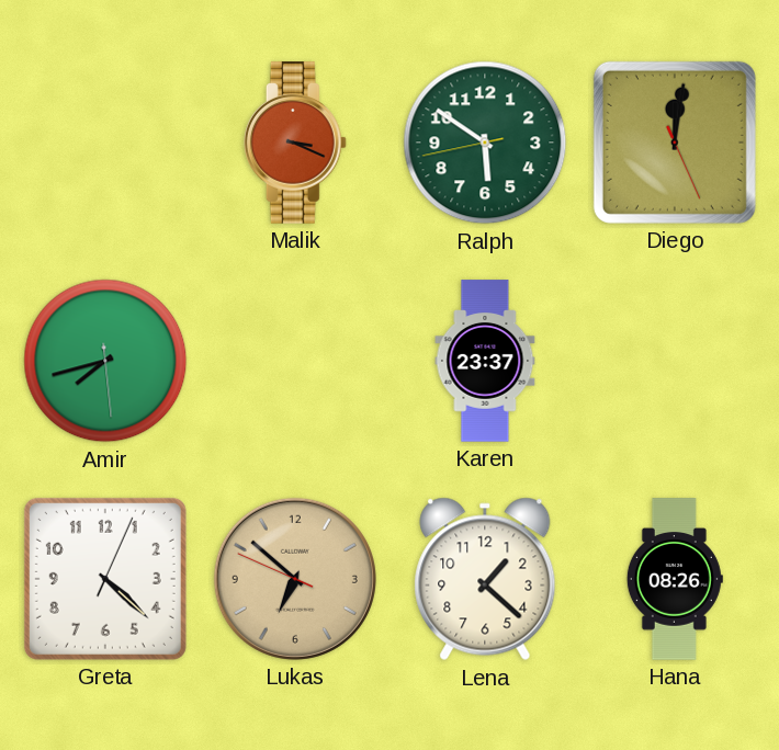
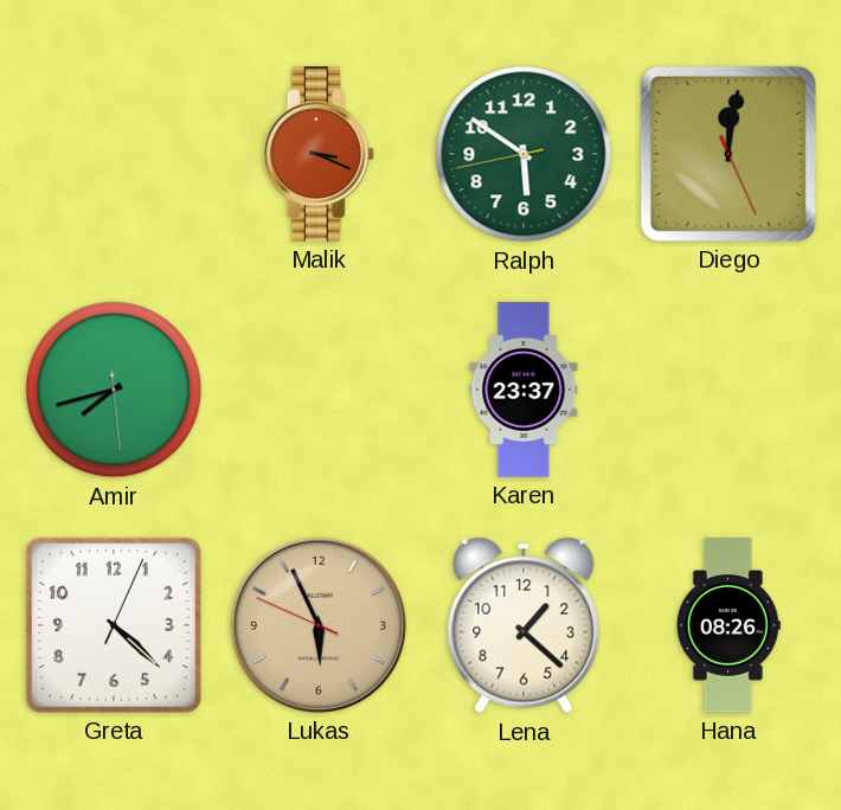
Lukas: 6:51 -> 5:55
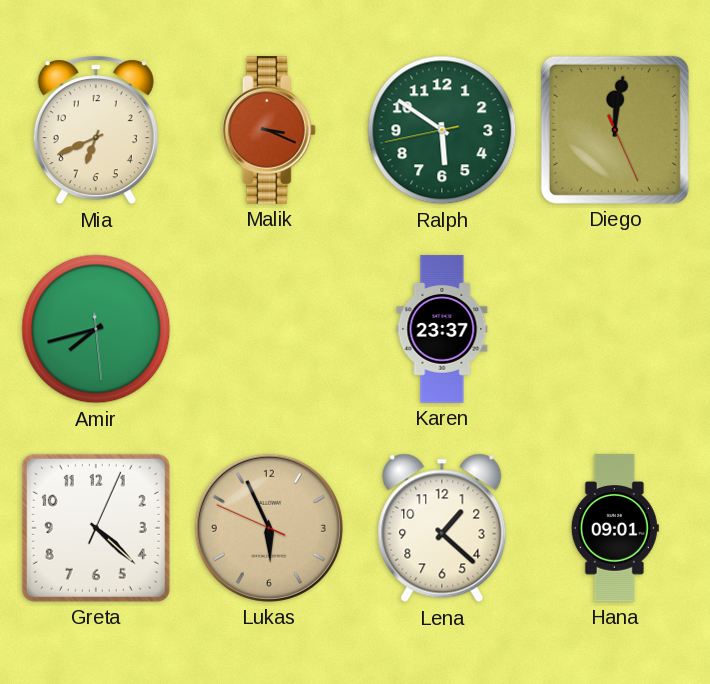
Mia: none -> 6:41
Hana: 08:26 -> 09:01
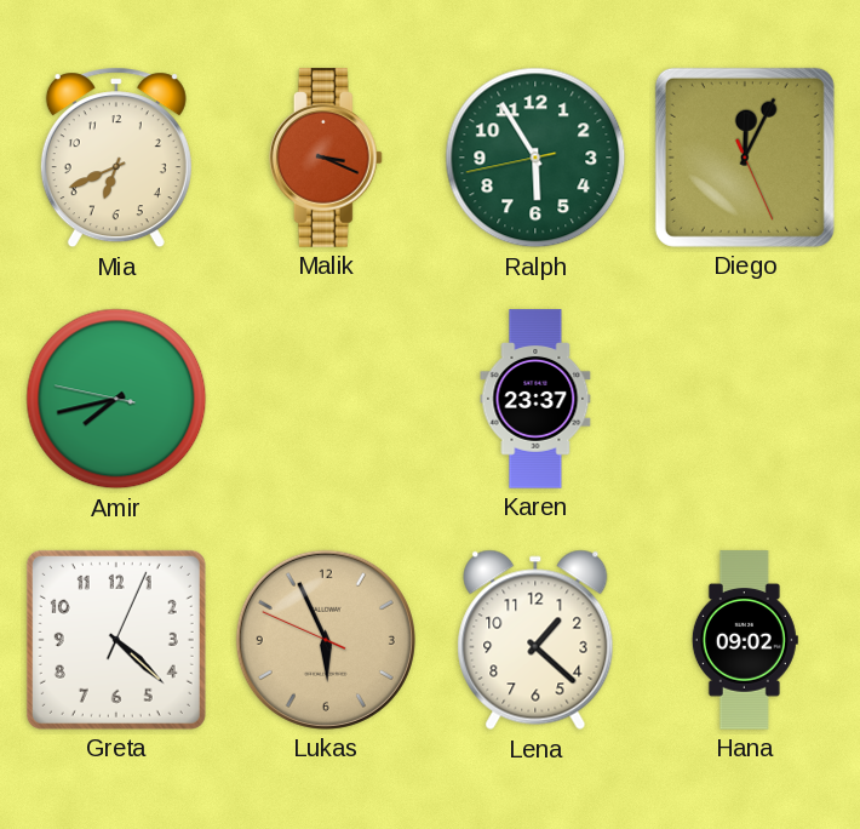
Ralph: 5:50 -> 5:54
Diego: 12:01 -> 12:04
Amir: 7:42:29 -> 7:42:47
Hana: 09:01 -> 09:02
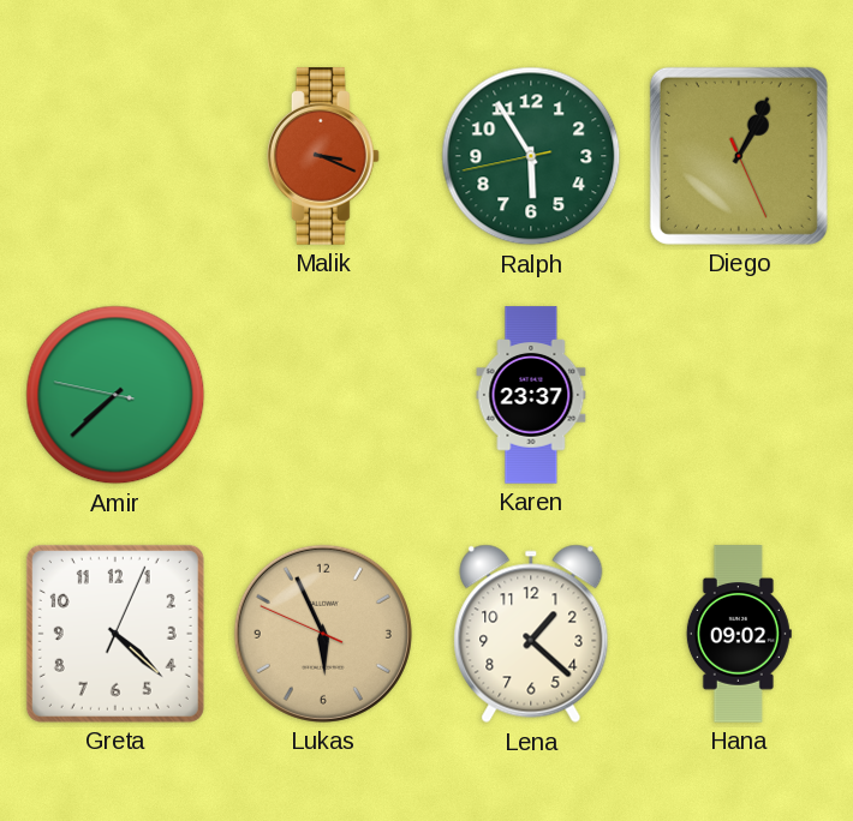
Mia: 6:41 -> none
Diego: 12:04 -> 1:04
Amir: 7:42 -> 7:37
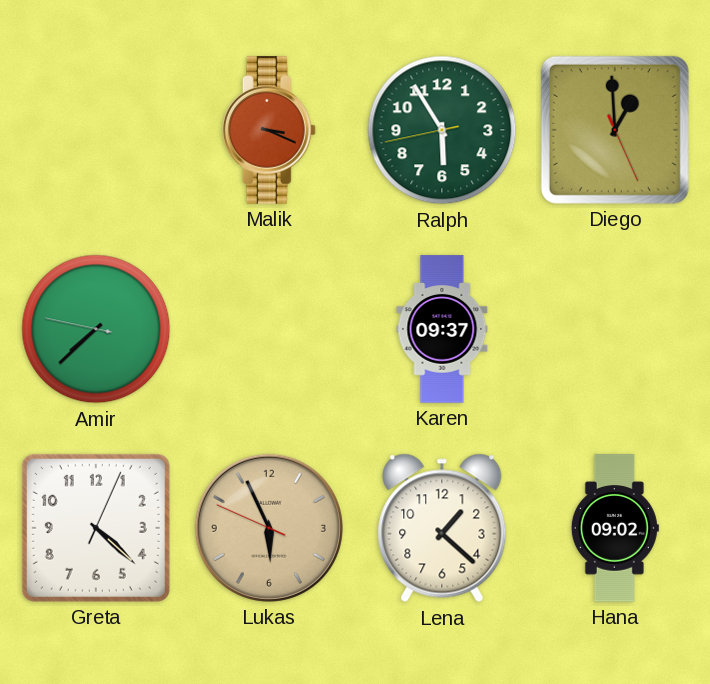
Diego: 1:04 -> 12:59
Karen: 23:37 -> 09:37
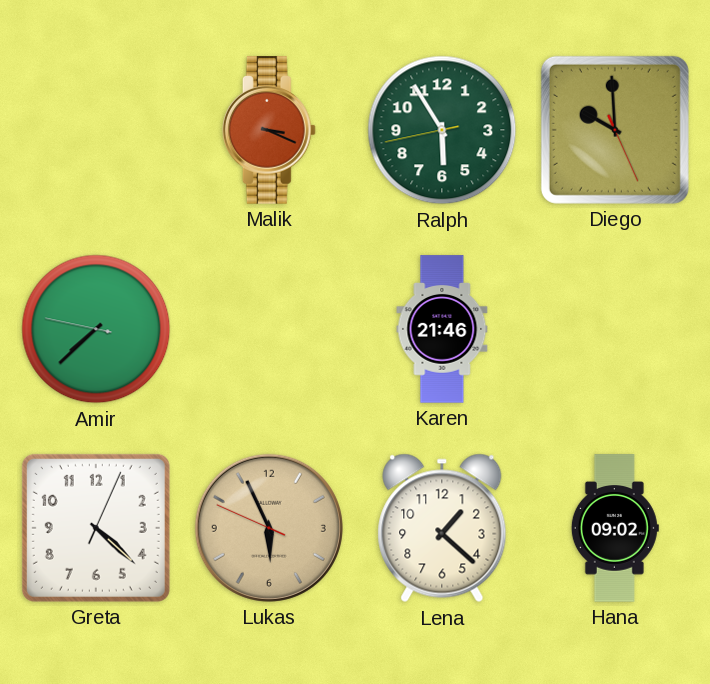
Diego: 12:59 -> 9:59
Karen: 09:37 -> 21:46
